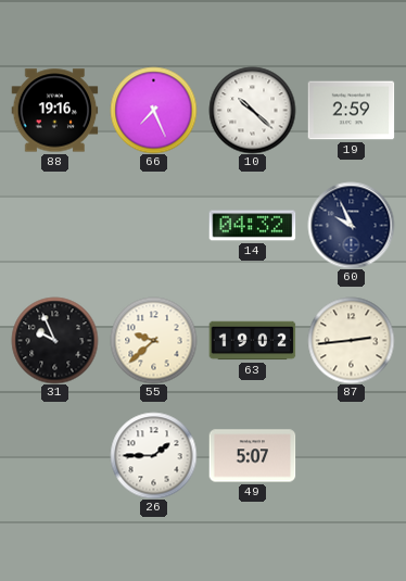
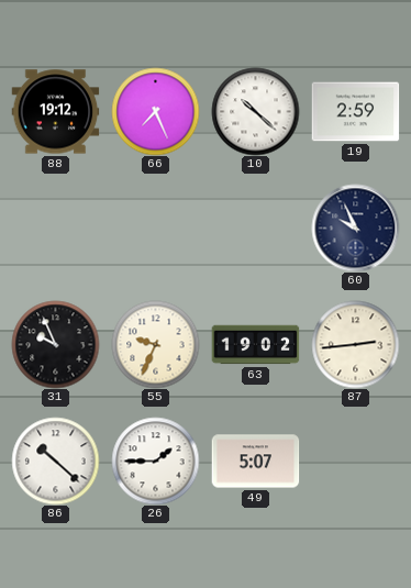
88: 19:16 -> 19:12
14: 04:32 -> none
55: 9:38 -> 9:34
86: none -> 10:22
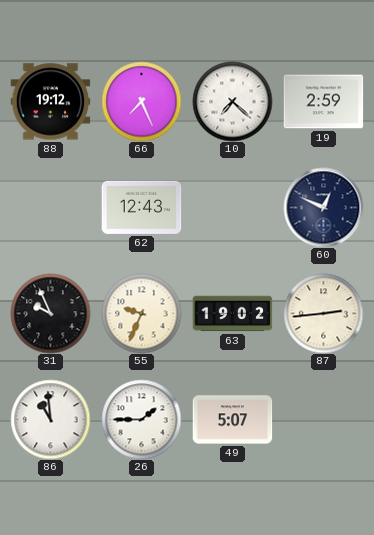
10: 10:22 -> 7:22
62: none -> 12:43
60: 9:56 -> 12:49
86: 10:22 -> 10:59
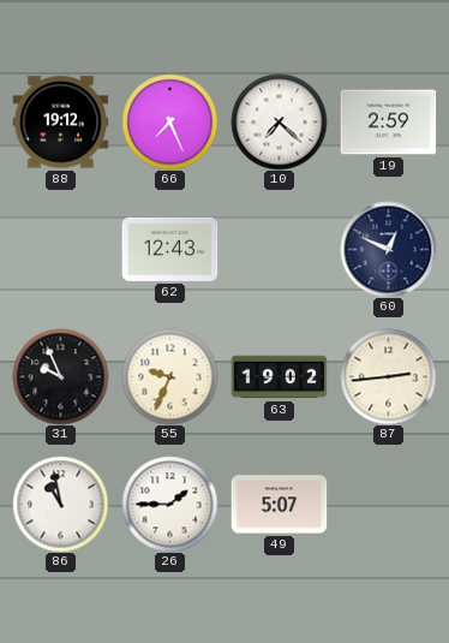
86: 10:59 -> 10:58
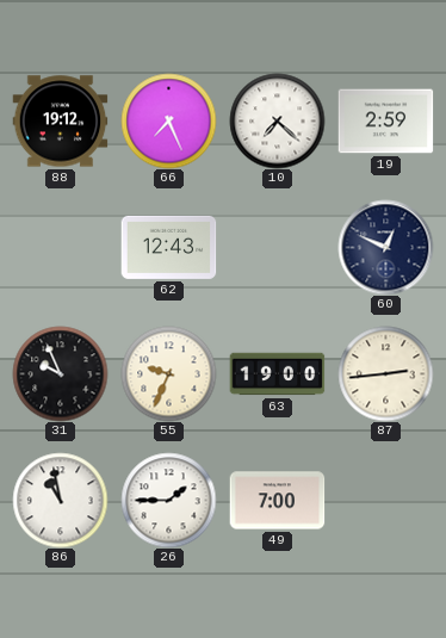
63: 19:02 -> 19:00
49: 5:07 -> 7:00
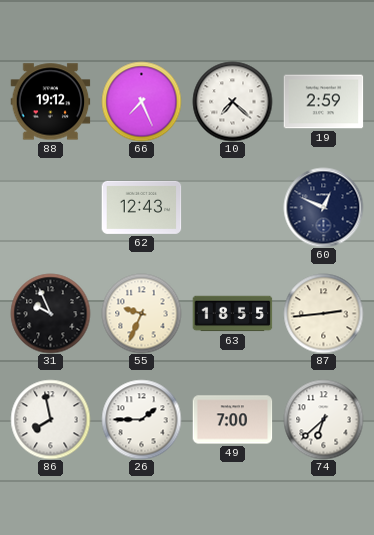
63: 19:00 -> 18:55
86: 10:58 -> 7:58
74: none -> 6:38
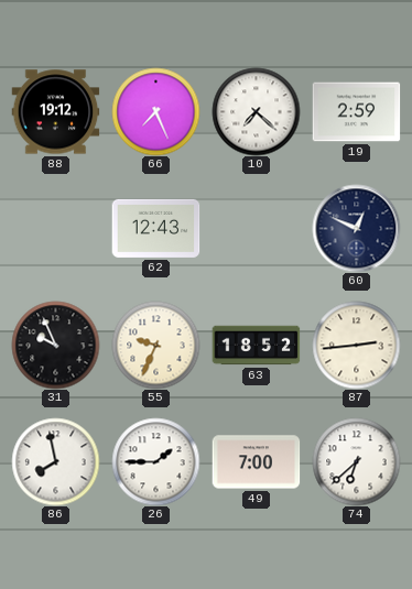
63: 18:55 -> 18:52
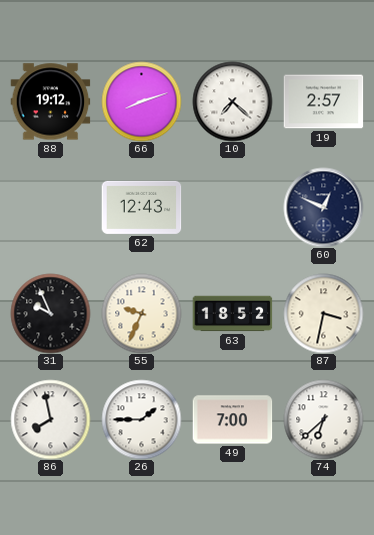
66: 7:26 -> 8:12
19: 2:59 -> 2:57
87: 2:44 -> 3:32
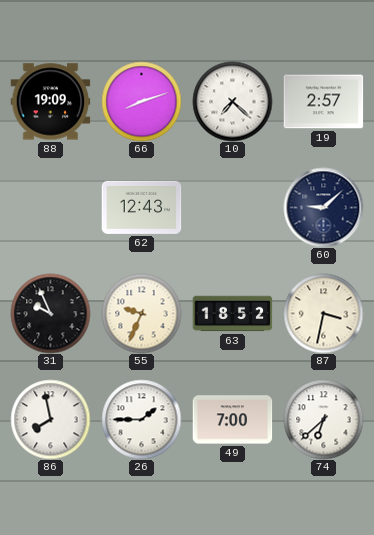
88: 19:12 -> 19:09
60: 12:49 -> 9:08
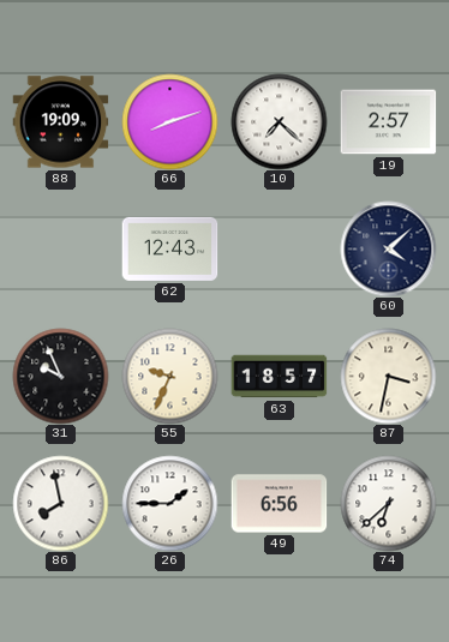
60: 9:08 -> 4:08
63: 18:52 -> 18:57
49: 7:00 -> 6:56
